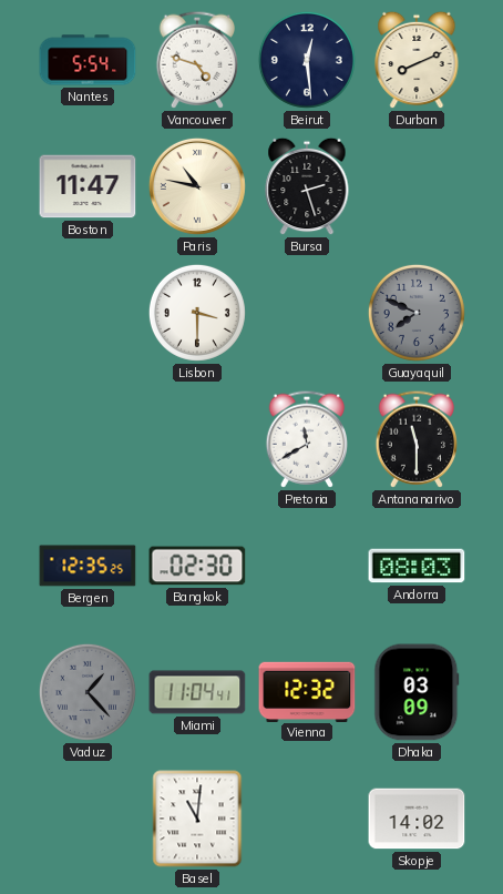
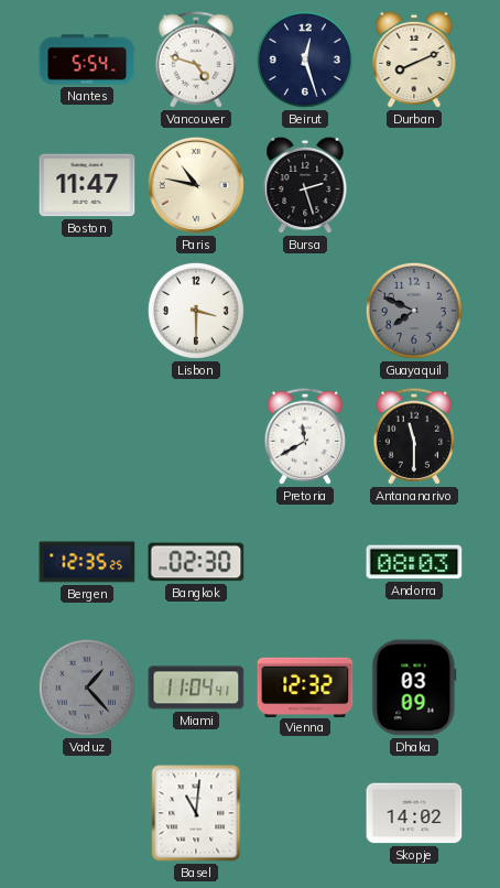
Beirut: 12:29 -> 12:27
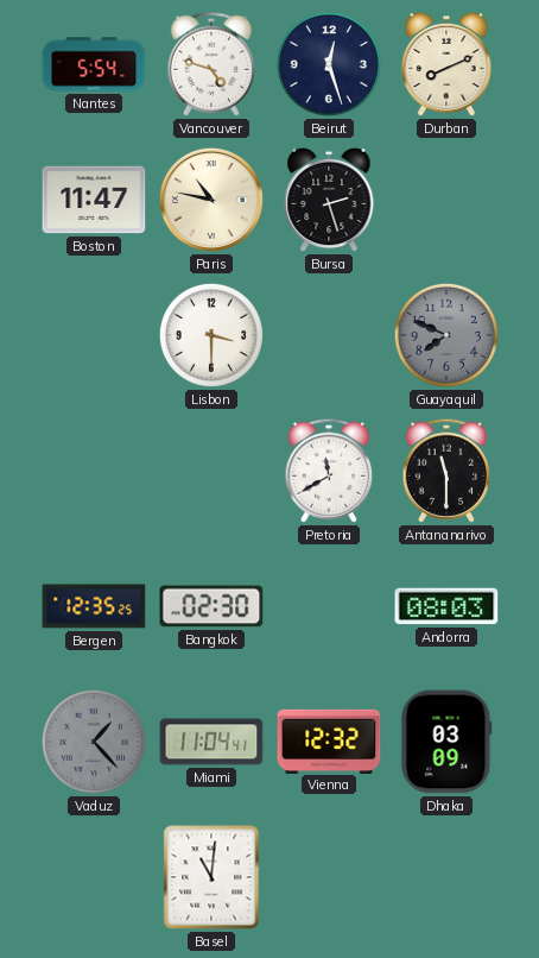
Skopje: 14:02 -> none
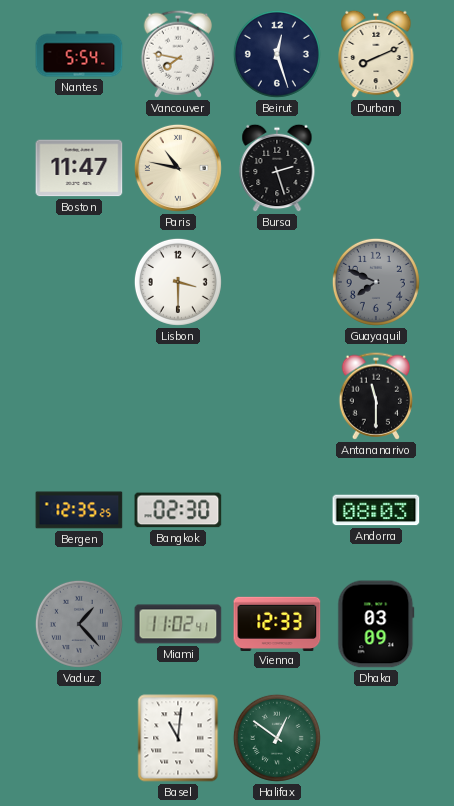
Vancouver: 4:48 -> 7:47
Pretoria: 11:40 -> none
Miami: 11:04 -> 11:02
Vienna: 12:32 -> 12:33
Halifax: none -> 12:51
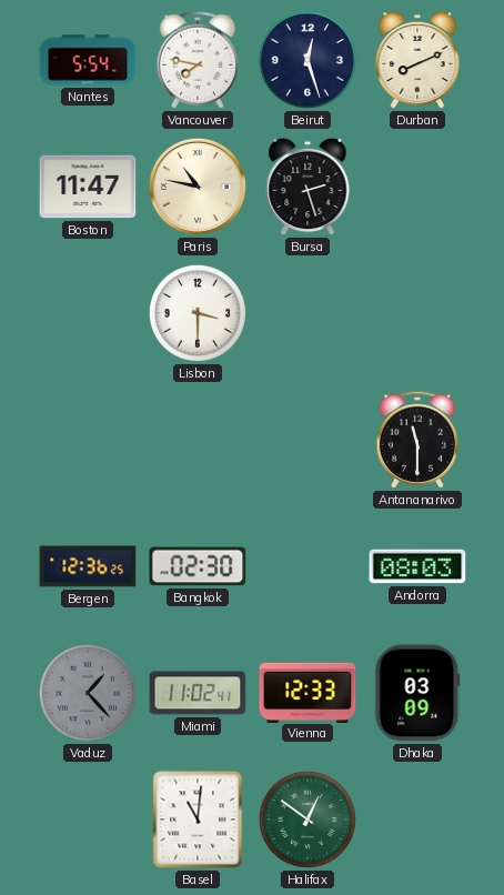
Guayaquil: 7:49 -> none
Bergen: 12:35 -> 12:36
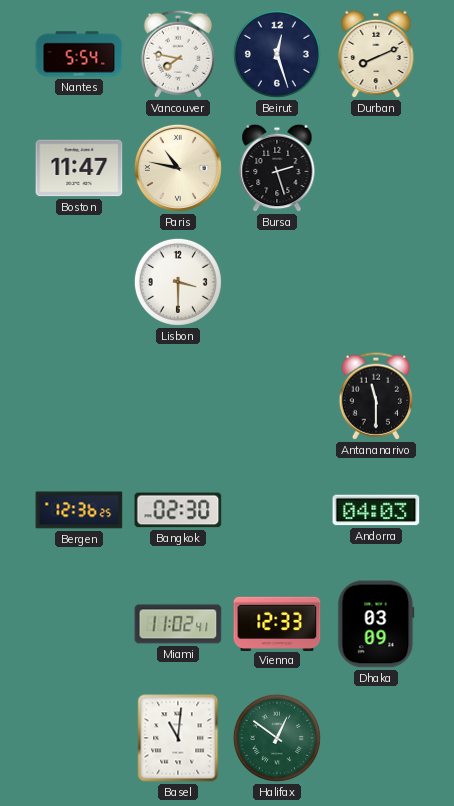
Andorra: 08:03 -> 04:03
Vaduz: 1:23 -> none
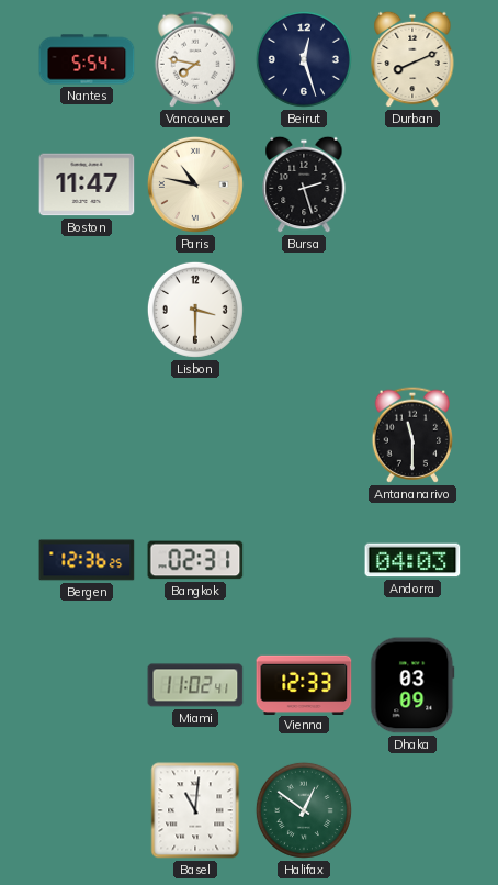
Bangkok: 02:30 -> 02:31
